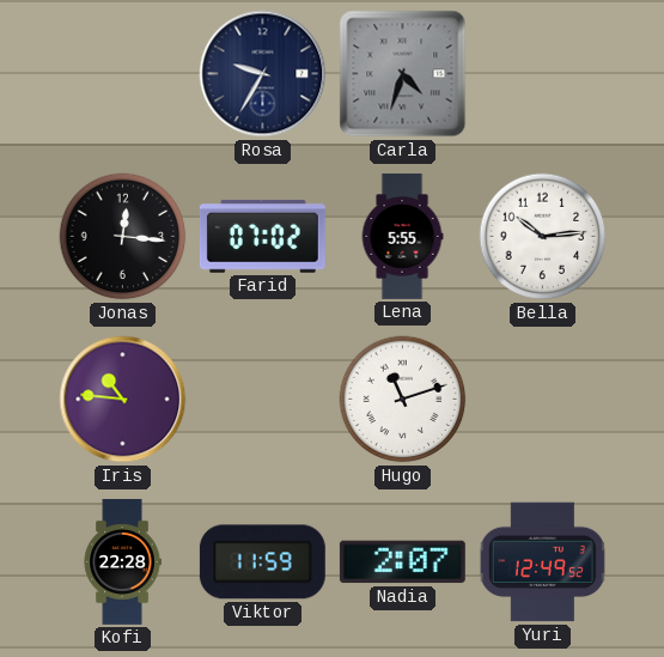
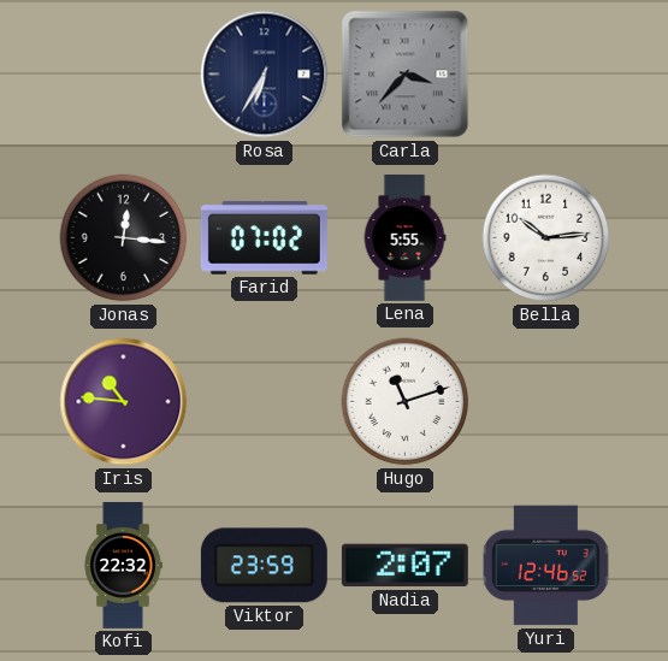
Rosa: 9:35 -> 6:35
Carla: 4:33 -> 3:37
Kofi: 22:28 -> 22:32
Viktor: 11:59 -> 23:59
Yuri: 12:49 -> 12:46
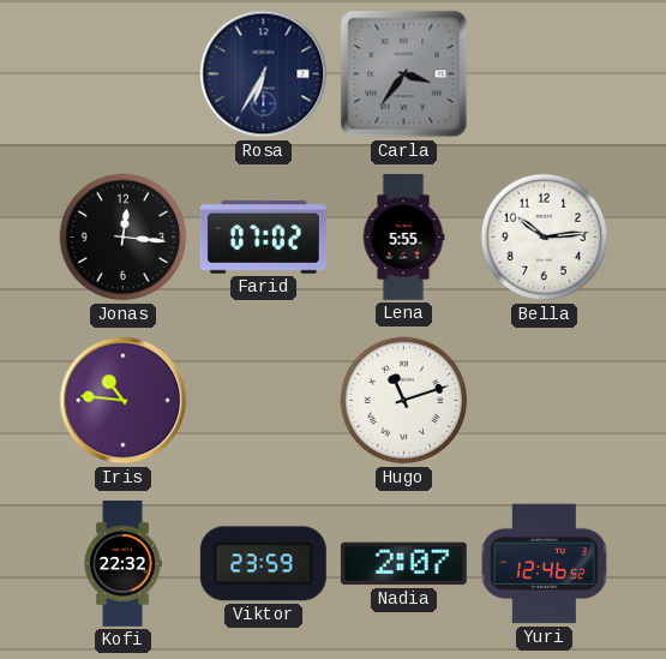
Carla: 3:37 -> 3:36
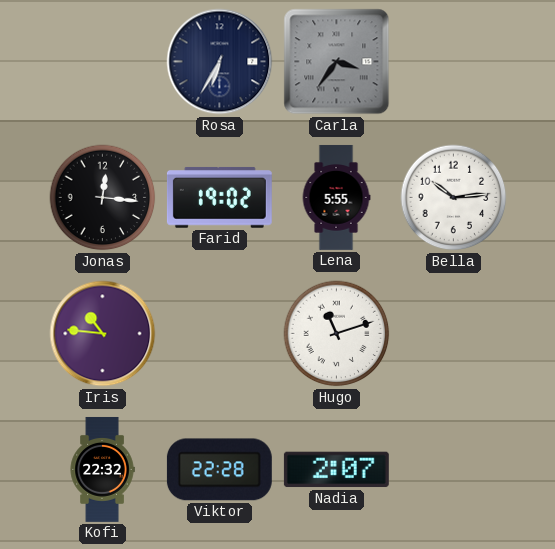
Farid: 07:02 -> 19:02
Viktor: 23:59 -> 22:28
Yuri: 12:46 -> none
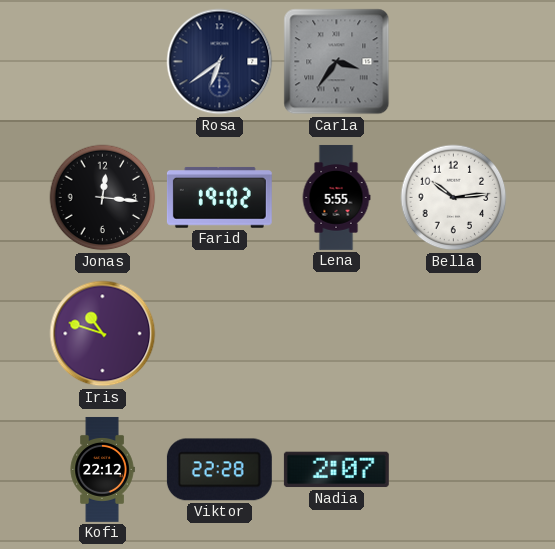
Rosa: 6:35 -> 6:39
Iris: 10:46 -> 10:48
Hugo: 11:12 -> none
Kofi: 22:32 -> 22:12
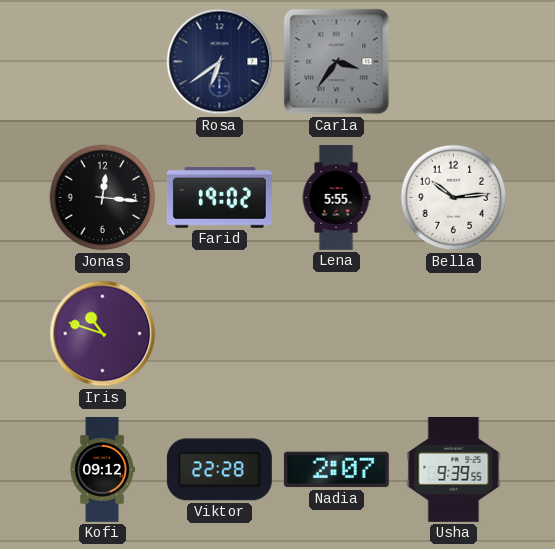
Kofi: 22:12 -> 09:12
Usha: none -> 9:39
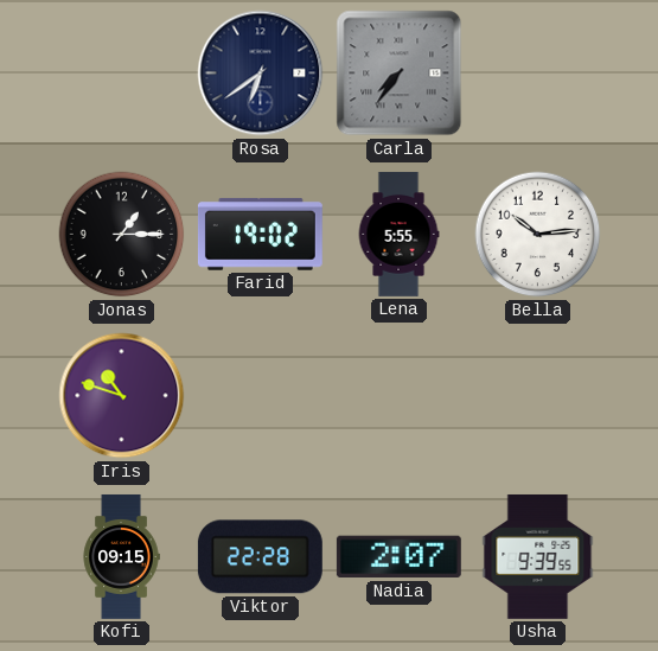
Carla: 3:36 -> 7:36
Jonas: 12:16 -> 1:15
Kofi: 09:12 -> 09:15
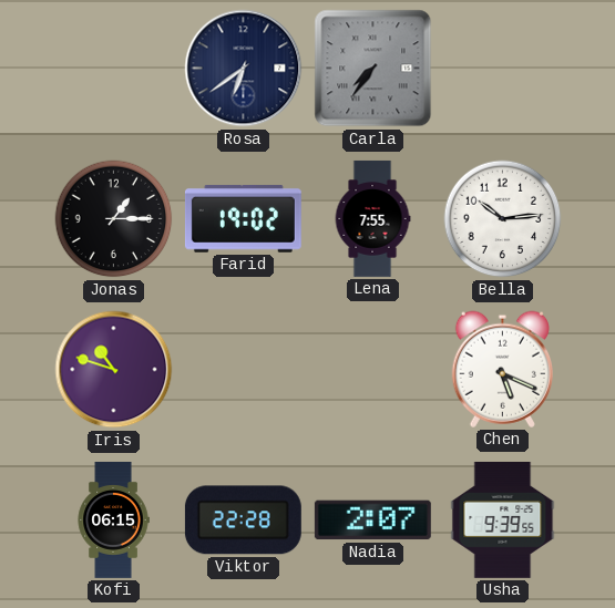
Lena: 5:55 -> 7:55
Chen: none -> 5:19
Kofi: 09:15 -> 06:15
